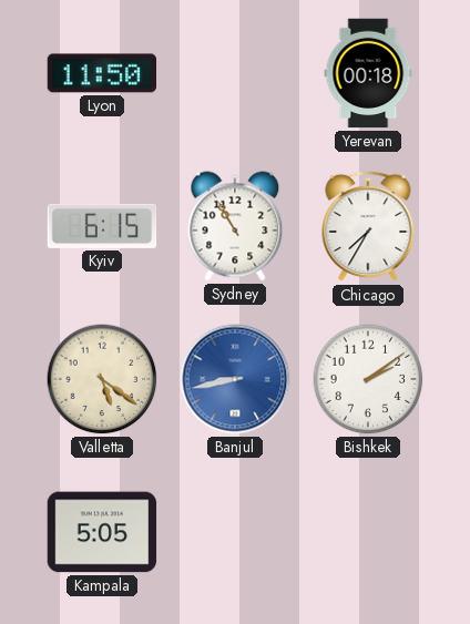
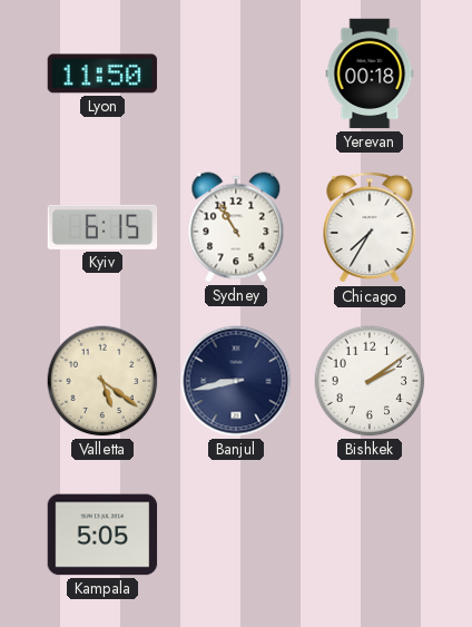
Banjul dial: blue -> navy
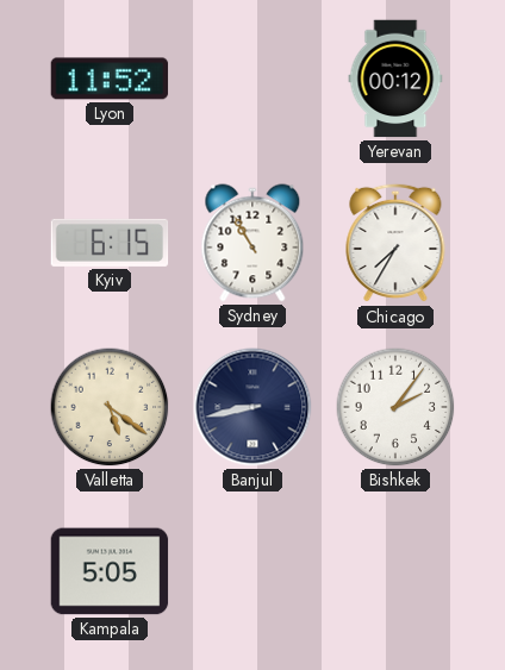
Lyon: 11:50 -> 11:52
Yerevan: 00:18 -> 00:12
Bishkek: 2:09 -> 2:06
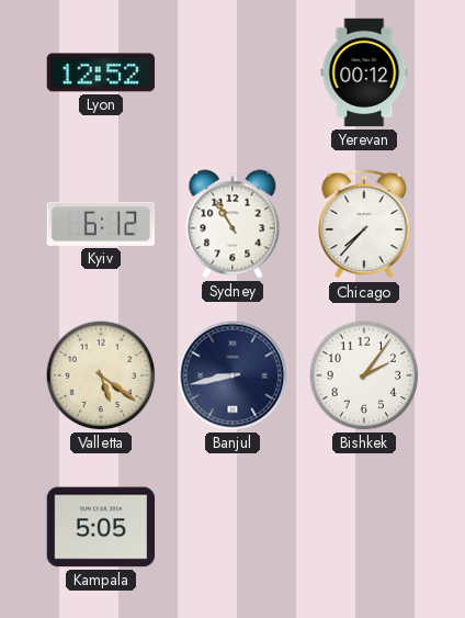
Lyon: 11:52 -> 12:52
Kyiv: 6:15 -> 6:12
Chicago: 7:35 -> 7:37
